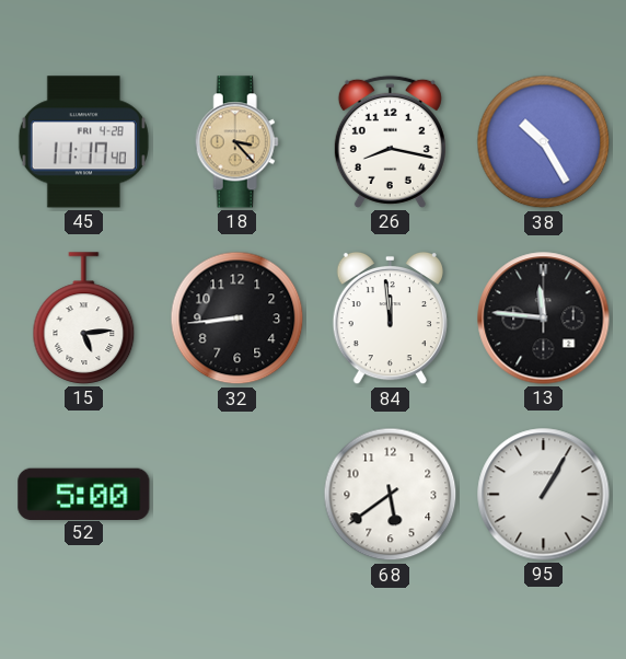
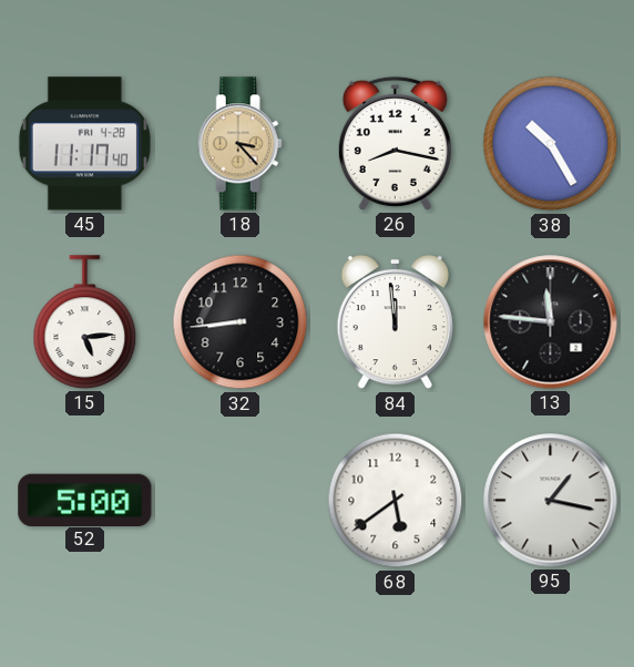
95: 1:05 -> 1:17
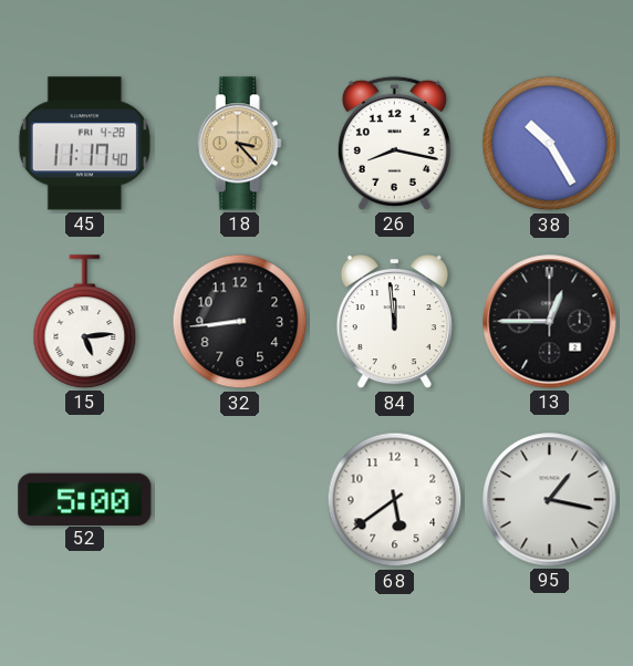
13: 11:46 -> 12:45
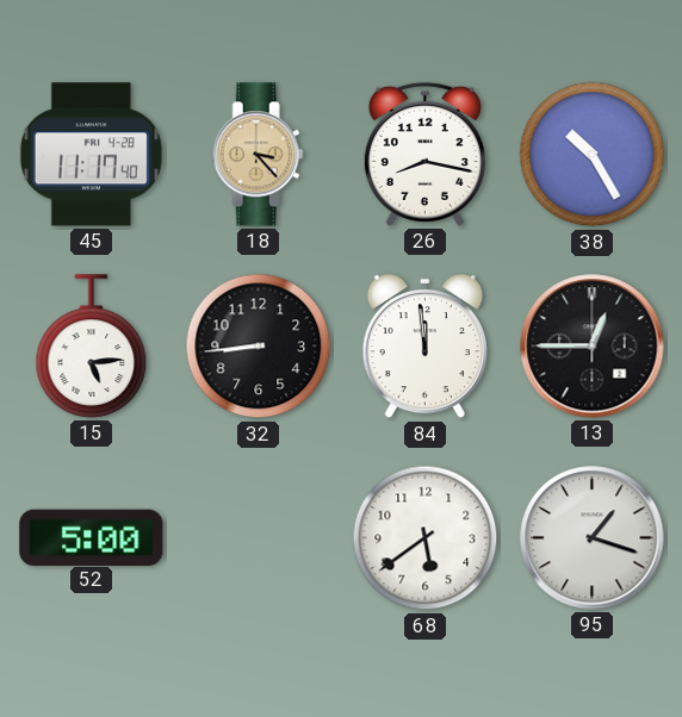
95: 1:17 -> 1:18
